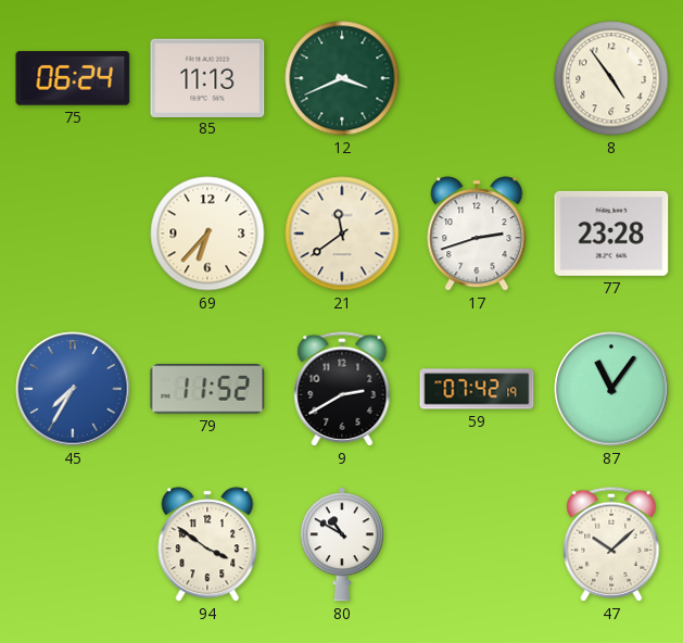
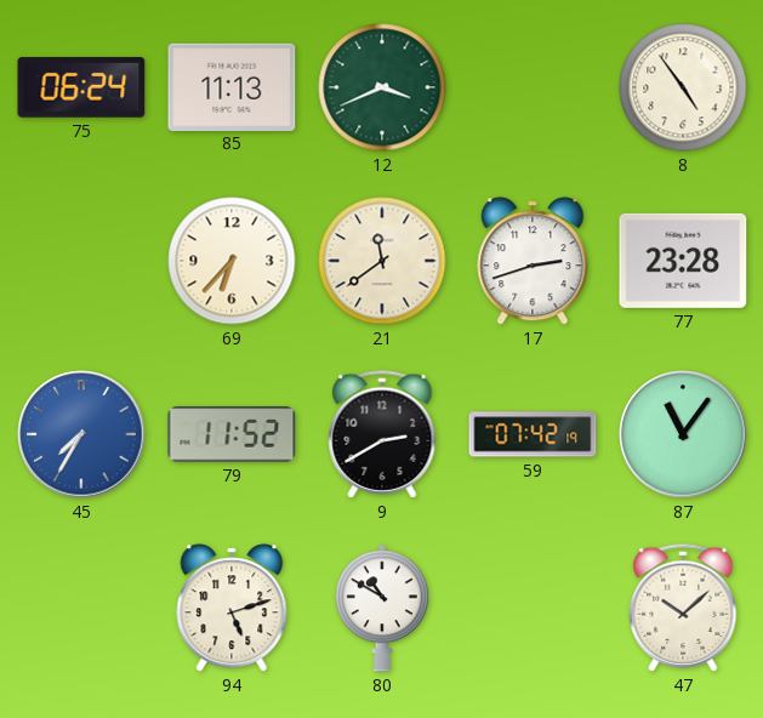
94: 3:51 -> 5:12
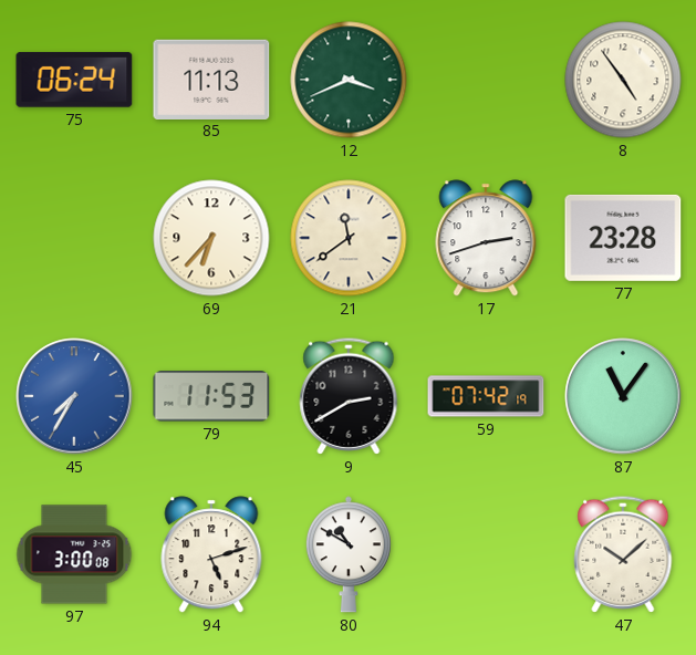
79: 11:52 -> 11:53
97: none -> 3:00
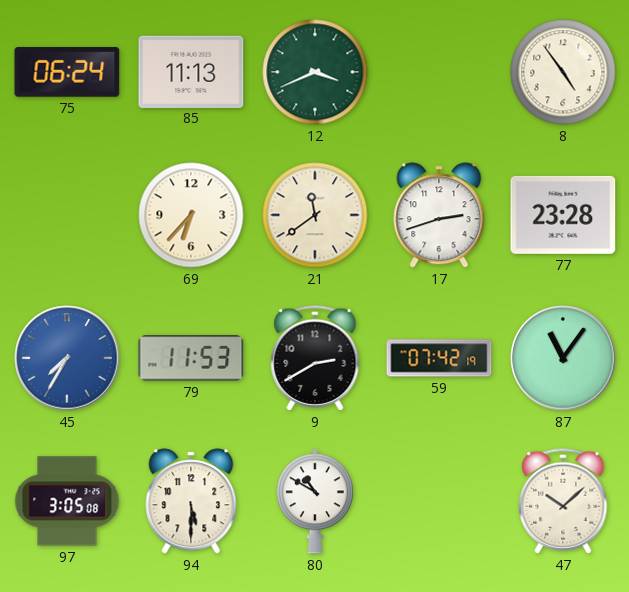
97: 3:00 -> 3:05
94: 5:12 -> 5:30
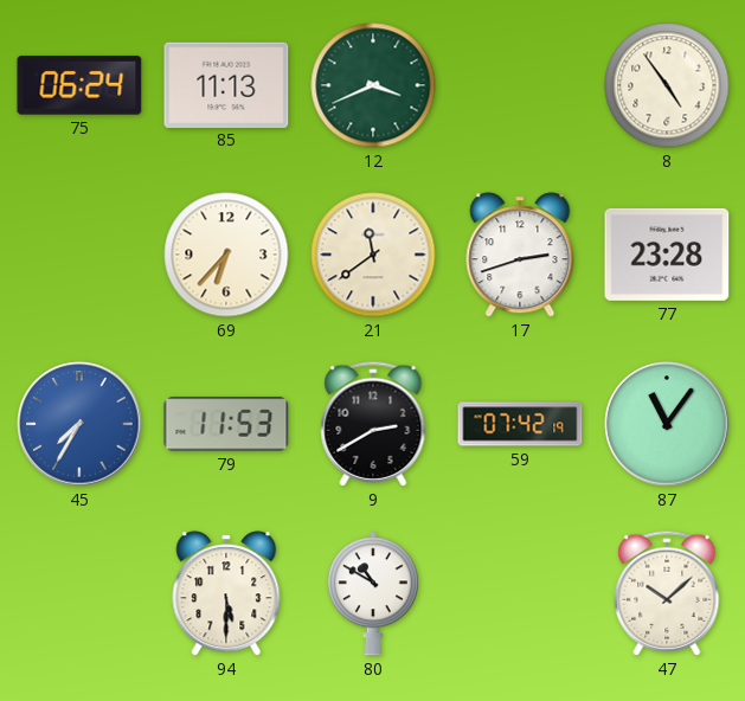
97: 3:05 -> none
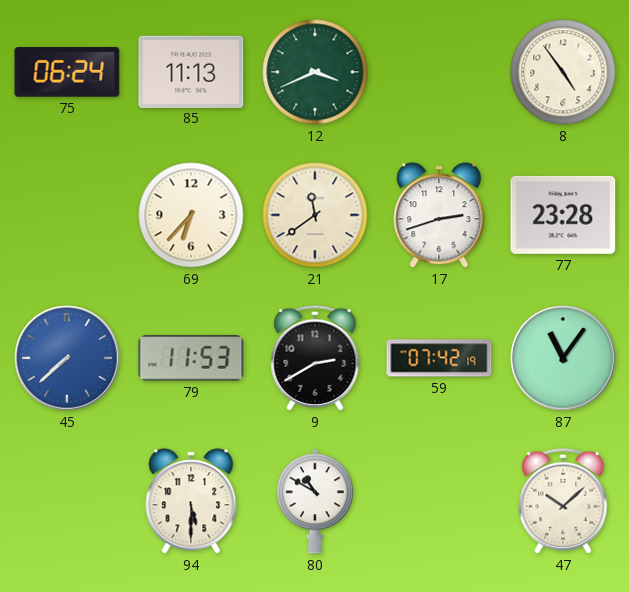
45: 7:35 -> 7:38
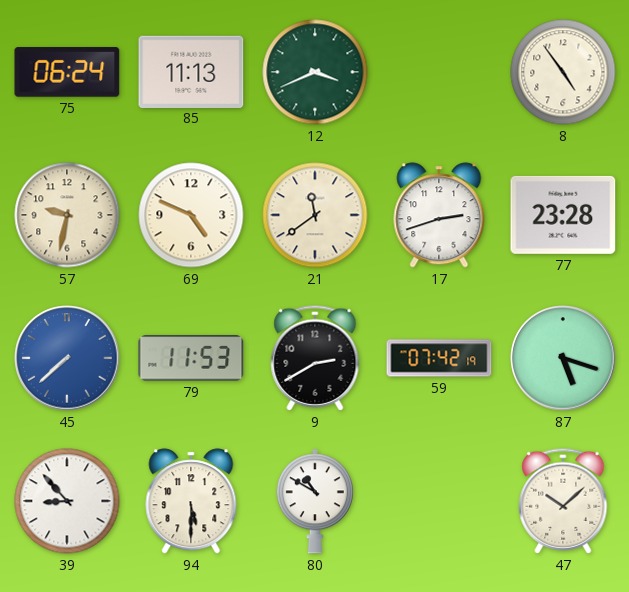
57: none -> 9:32
69: 6:37 -> 4:49
87: 11:06 -> 5:18
39: none -> 8:53
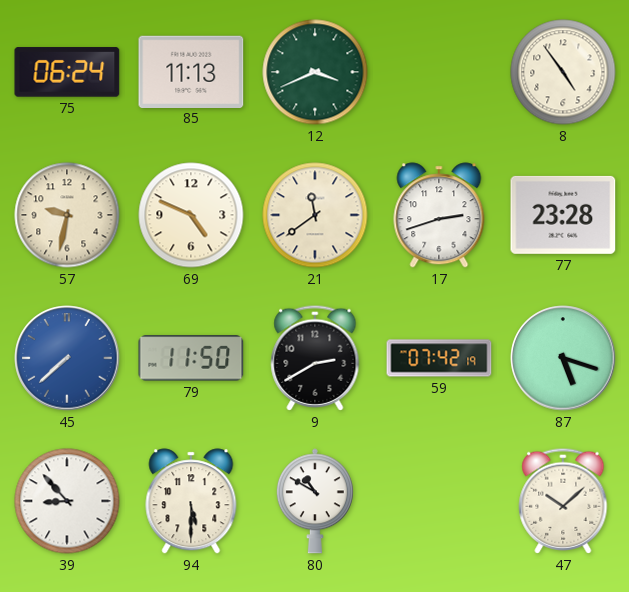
79: 11:53 -> 11:50
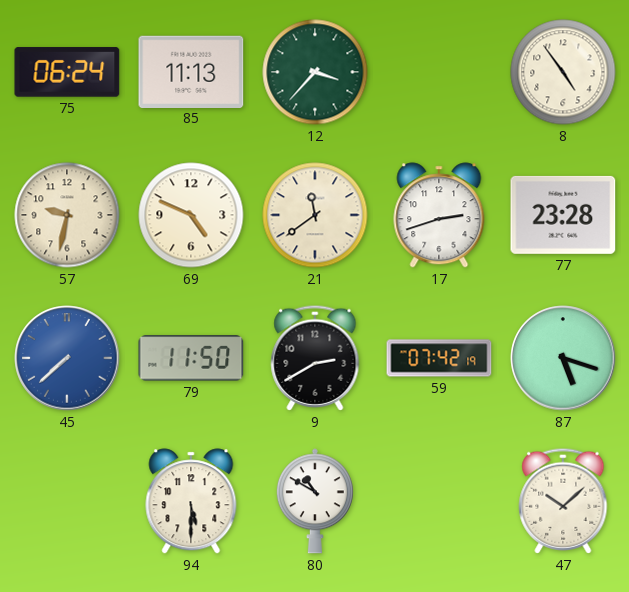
12: 3:41 -> 3:37
39: 8:53 -> none
